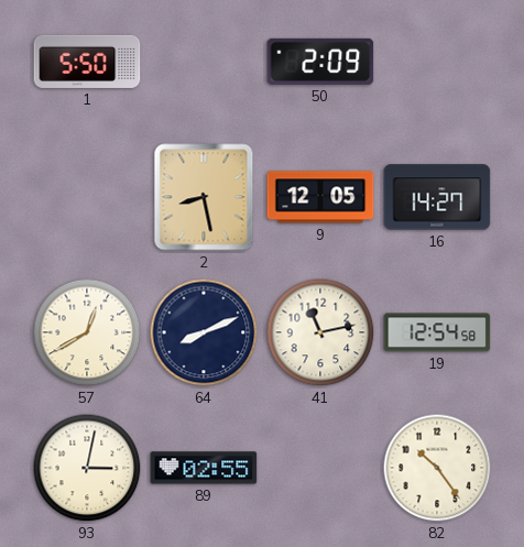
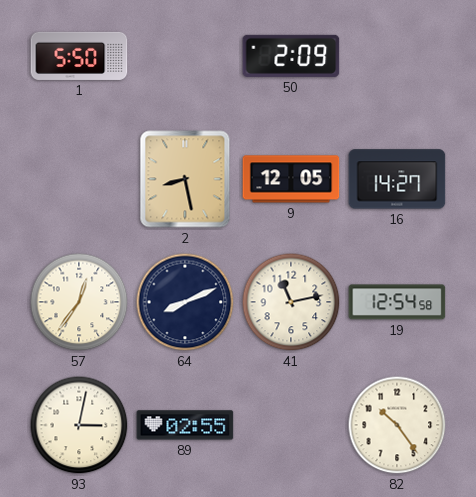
57: 12:40 -> 12:36
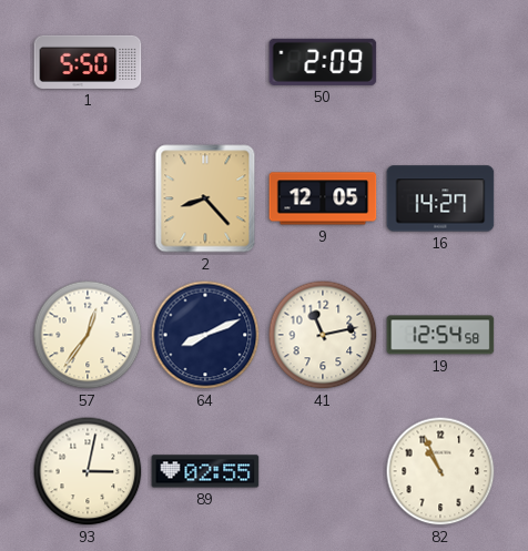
2: 8:28 -> 8:23
82: 10:24 -> 10:56
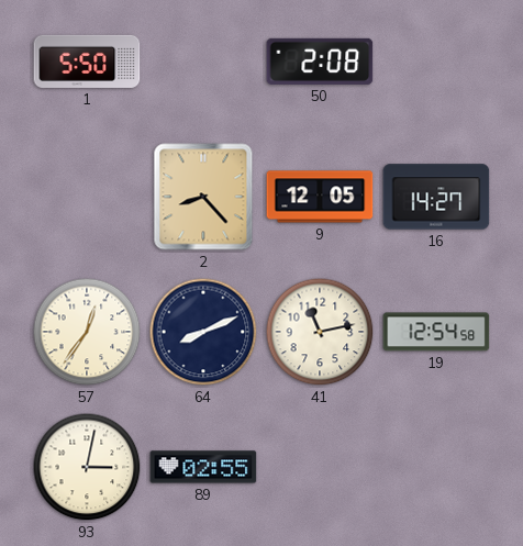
50: 2:09 -> 2:08
82: 10:56 -> none
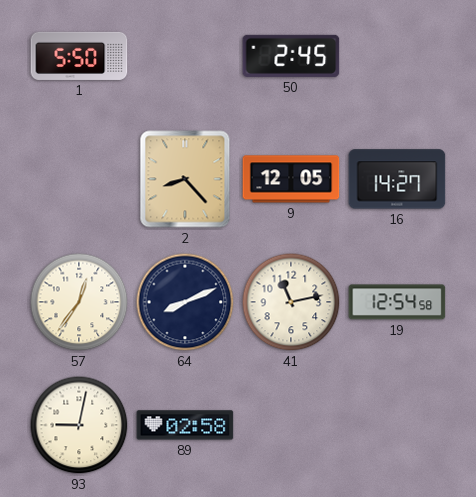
50: 2:08 -> 2:45
93: 3:02 -> 9:02
89: 02:55 -> 02:58
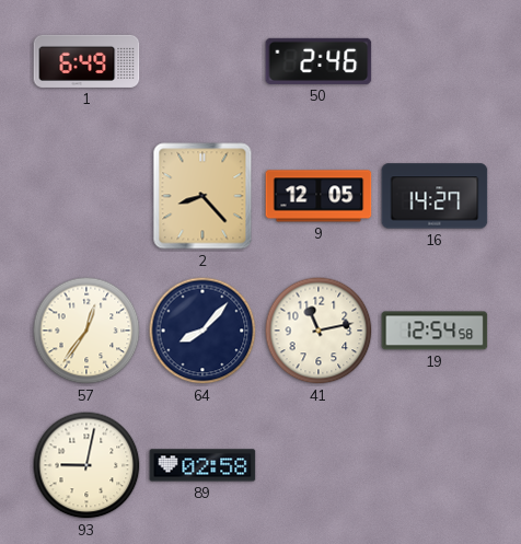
1: 5:50 -> 6:49
50: 2:45 -> 2:46
64: 8:11 -> 8:07
